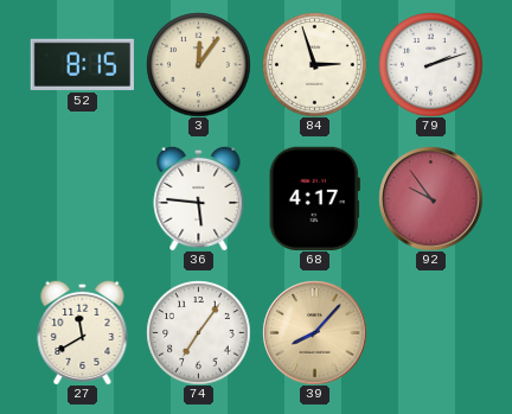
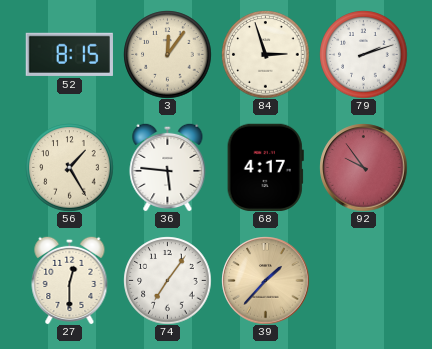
56: none -> 1:25
27: 11:40 -> 12:30
39: 8:07 -> 1:37
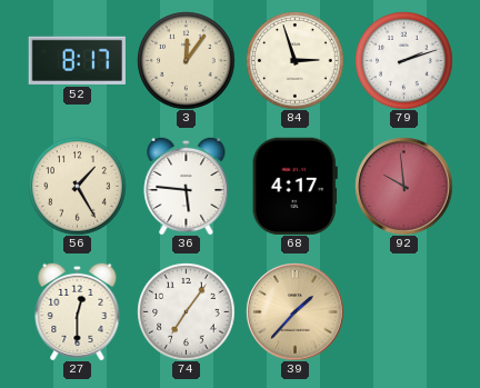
52: 8:15 -> 8:17
92: 9:54 -> 9:59
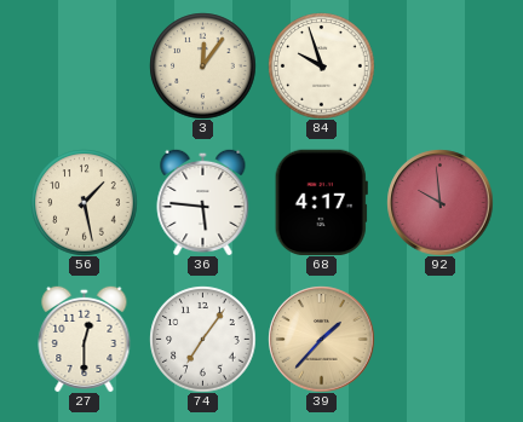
52: 8:17 -> none
84: 2:57 -> 9:57
79: 2:12 -> none
56: 1:25 -> 1:28
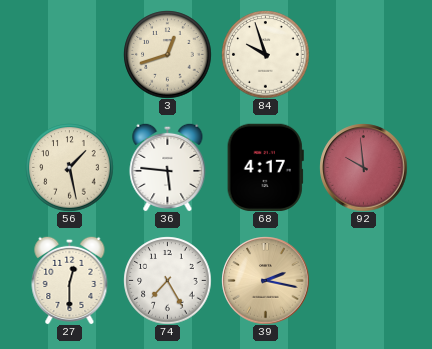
3: 12:06 -> 12:42
74: 7:06 -> 7:25
39: 1:37 -> 2:17
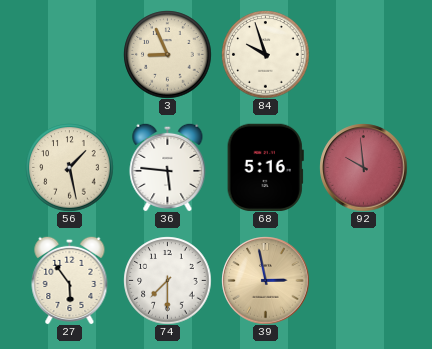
3: 12:42 -> 8:56
68: 4:17 -> 5:16
27: 12:30 -> 5:54
74: 7:25 -> 7:30
39: 2:17 -> 2:58
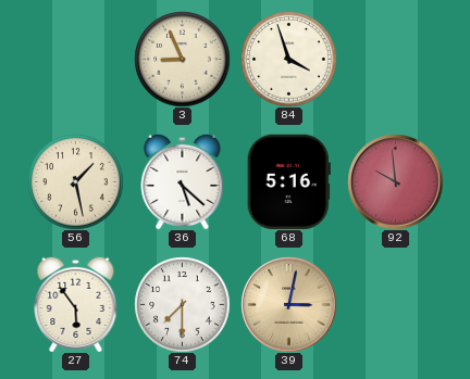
84: 9:57 -> 3:57
36: 5:46 -> 5:22
39: 2:58 -> 3:02
